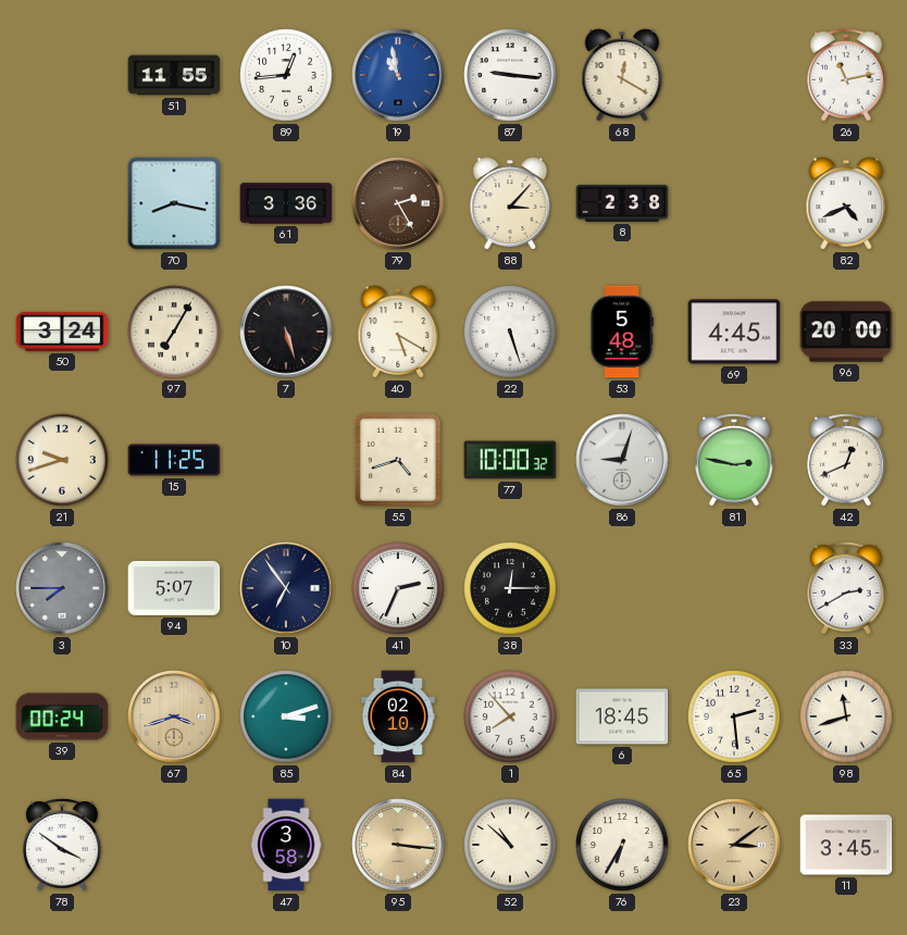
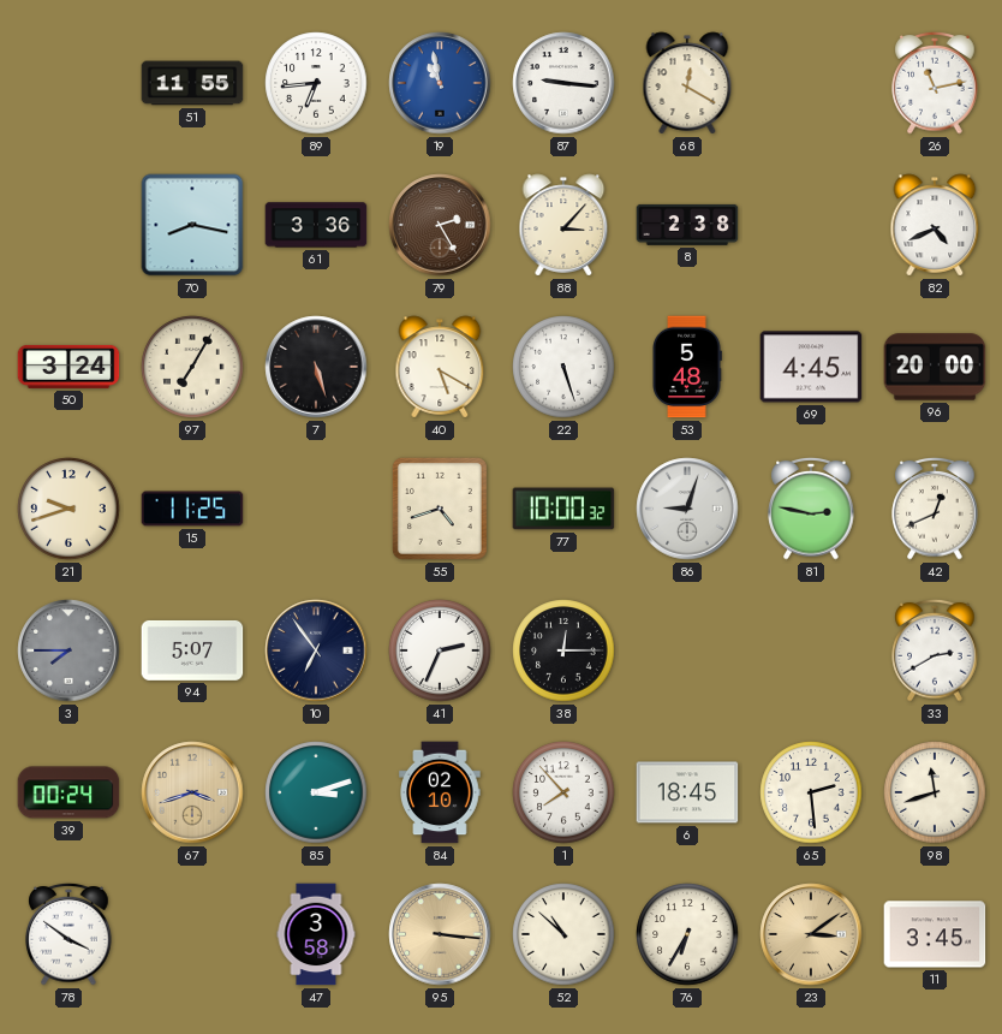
89: 12:44 -> 6:44
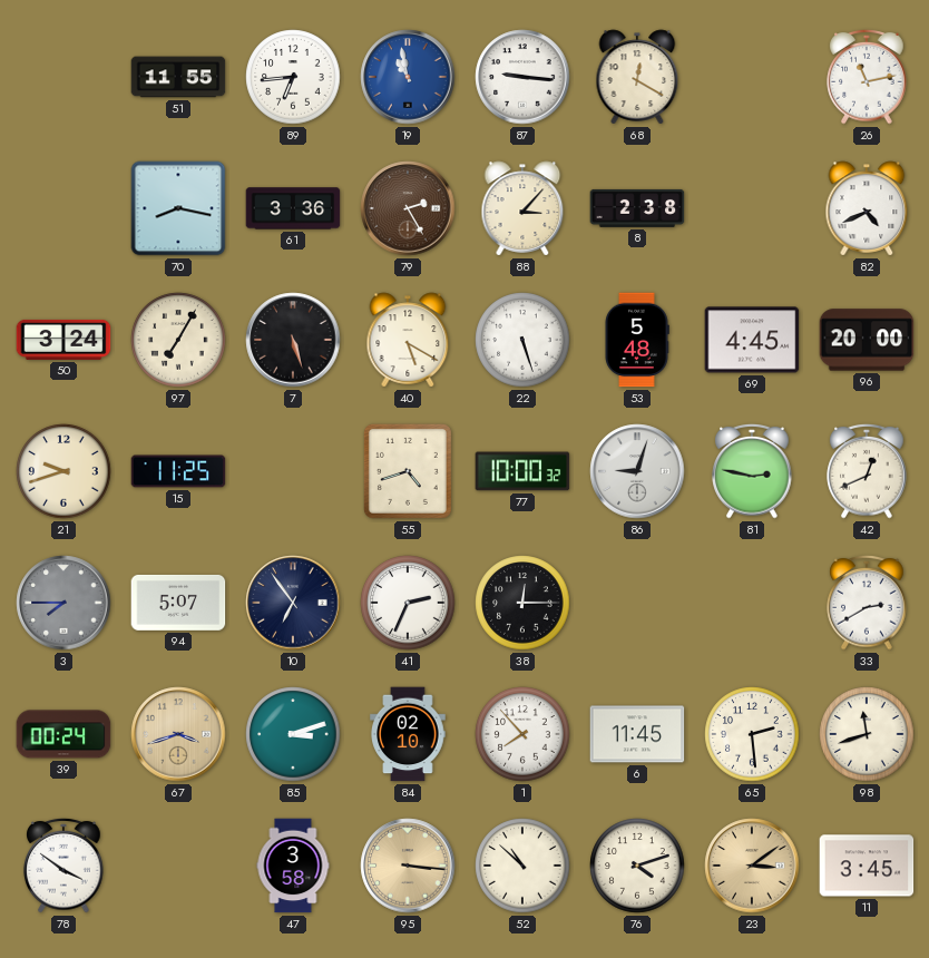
6: 18:45 -> 11:45
76: 6:35 -> 4:12
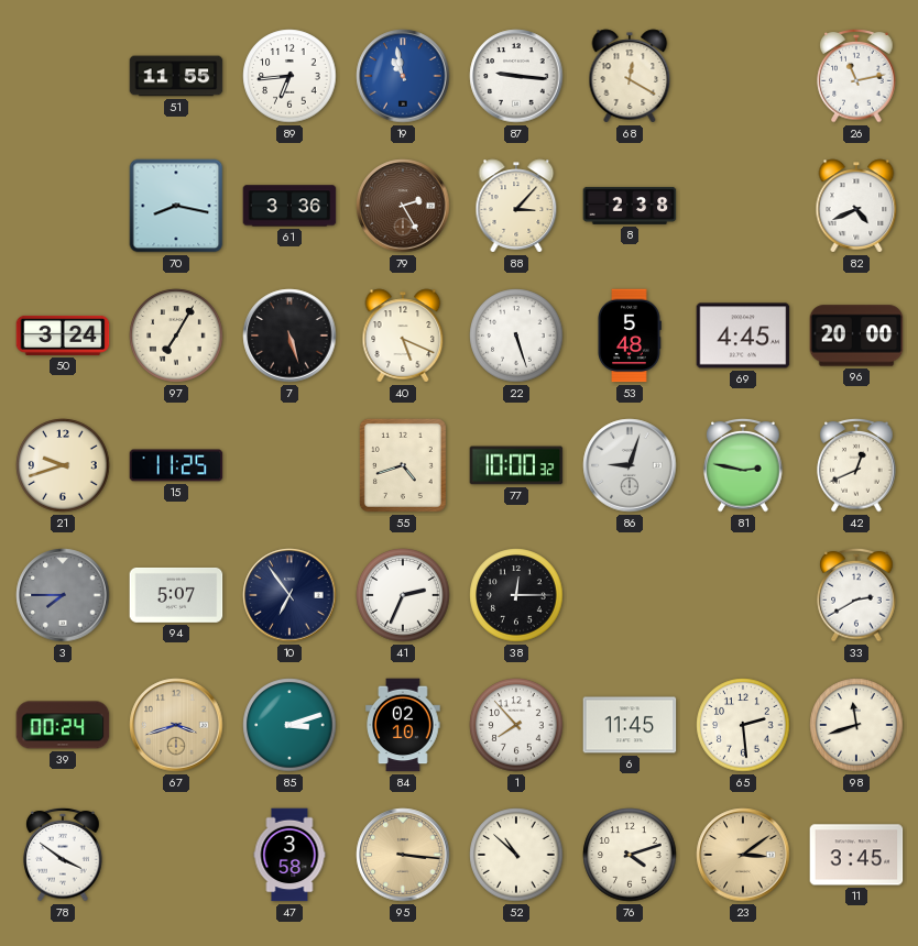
40: 5:20 -> 5:19
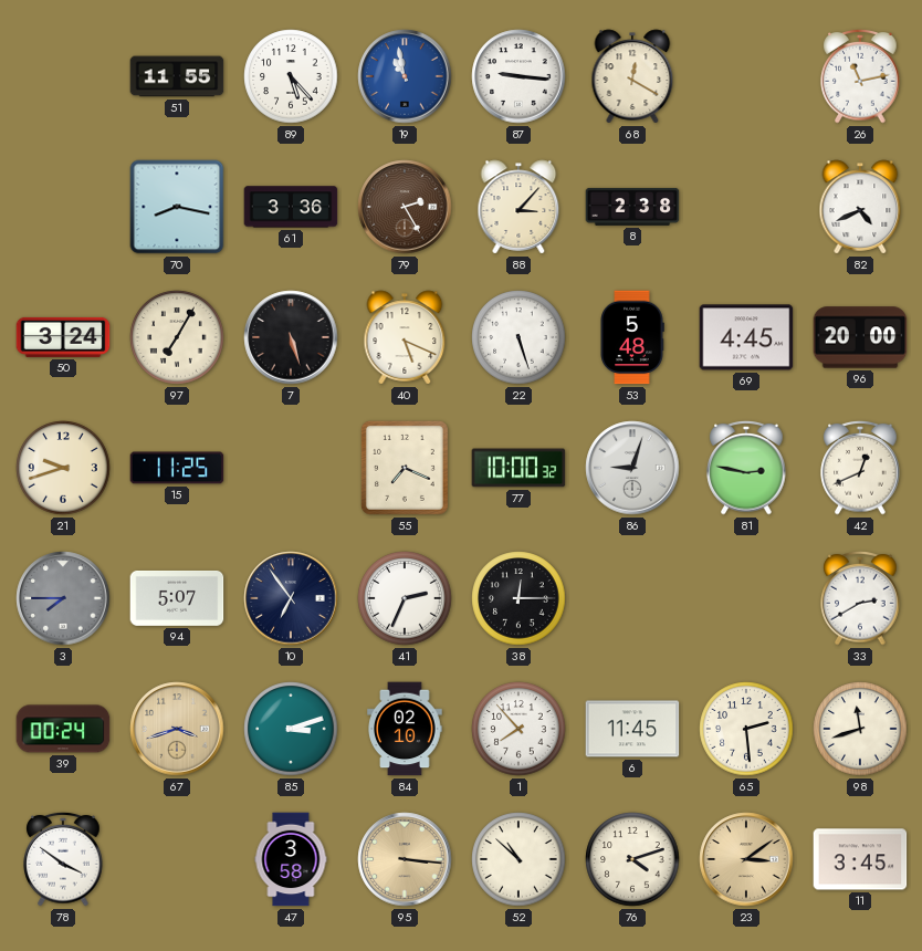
89: 6:44 -> 5:23
55: 4:42 -> 7:19
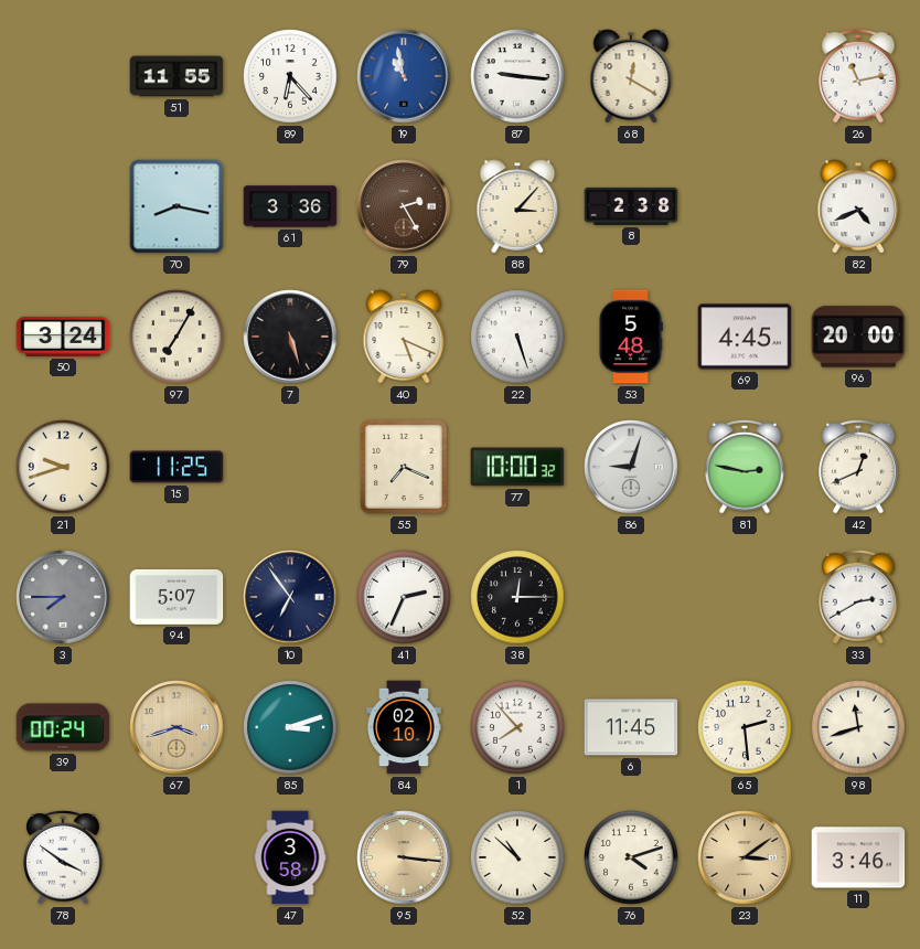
89: 5:23 -> 6:23
11: 3:45 -> 3:46
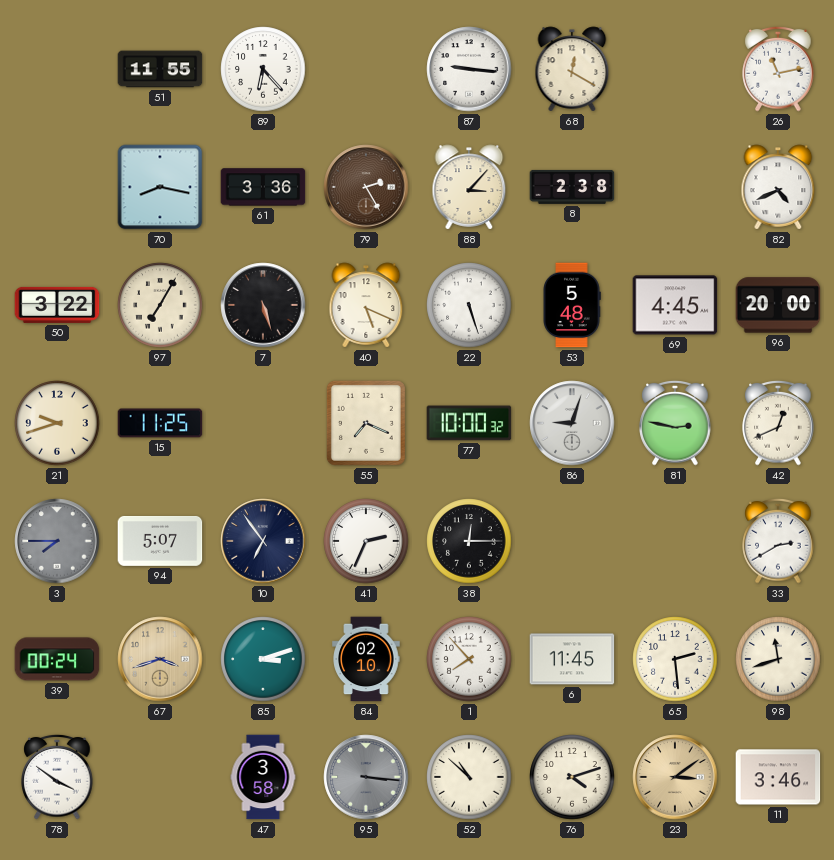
19: 10:58 -> none
50: 3:24 -> 3:22
95 dial: champagne -> grey
